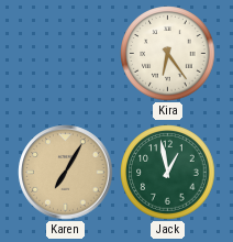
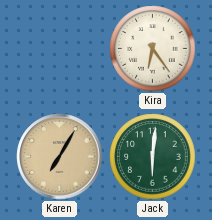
Jack: 12:58 -> 6:01
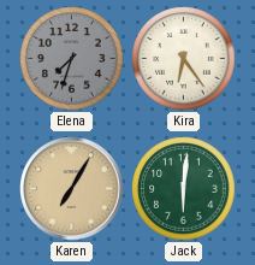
Elena: none -> 7:33
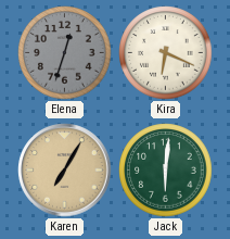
Elena: 7:33 -> 12:33
Kira: 6:24 -> 6:19
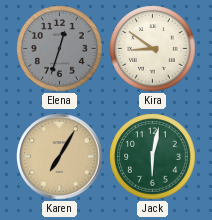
Kira: 6:19 -> 8:51
Jack: 6:01 -> 6:02
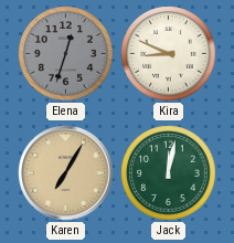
Kira: 8:51 -> 8:49
Jack: 6:02 -> 12:02
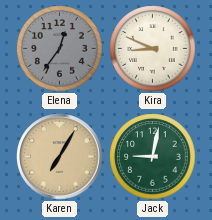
Elena: 12:33 -> 12:36
Jack: 12:02 -> 9:02
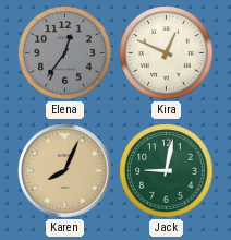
Kira: 8:49 -> 12:49
Karen: 7:05 -> 8:04
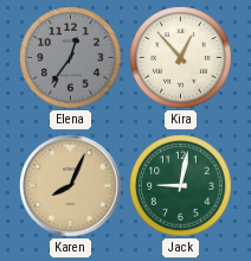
Kira: 12:49 -> 12:53
